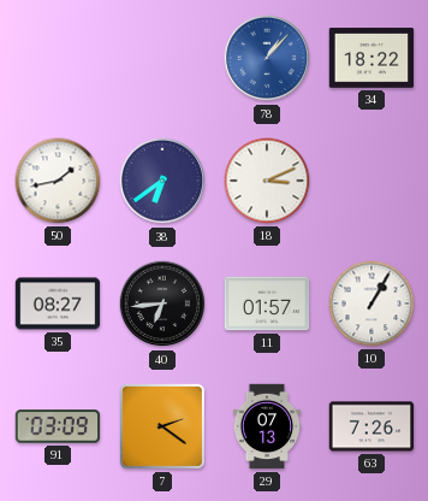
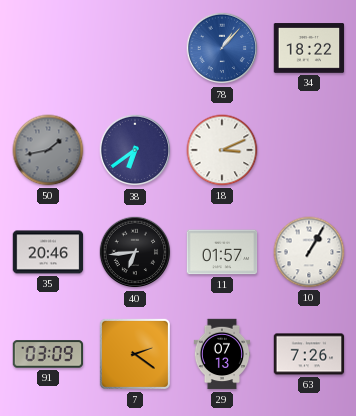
50 dial: white -> grey
35: 08:27 -> 20:46
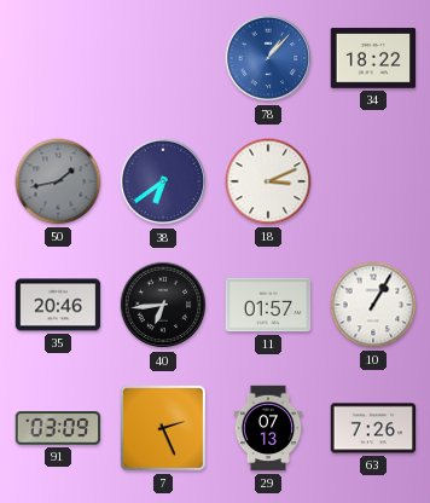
7: 2:21 -> 2:26
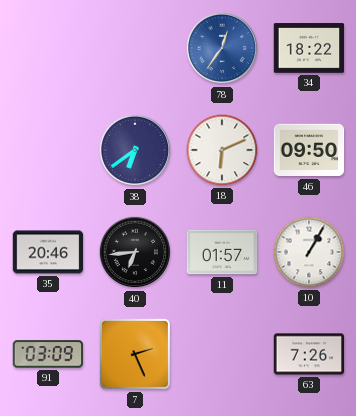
78: 1:07 -> 12:36
50: 1:43 -> none
18: 3:11 -> 6:11
46: none -> 09:50
29: 07:13 -> none
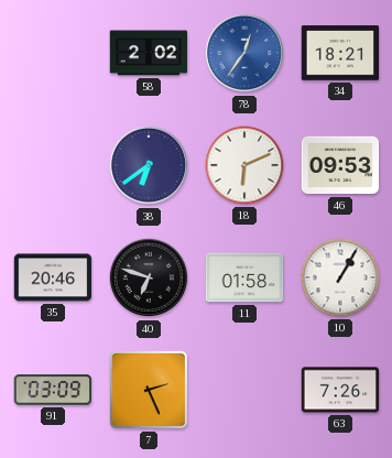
58: none -> 2:02
34: 18:22 -> 18:21
46: 09:50 -> 09:53
40: 6:44 -> 6:48
11: 01:57 -> 01:58
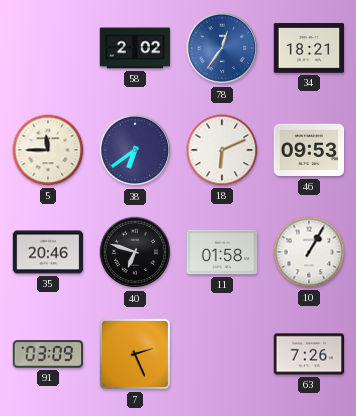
5: none -> 11:45
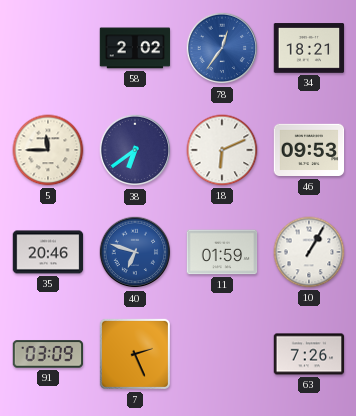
40 dial: black -> blue
11: 01:58 -> 01:59
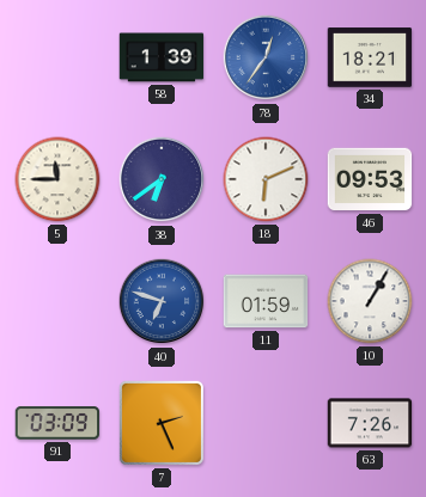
58: 2:02 -> 1:39
35: 20:46 -> none
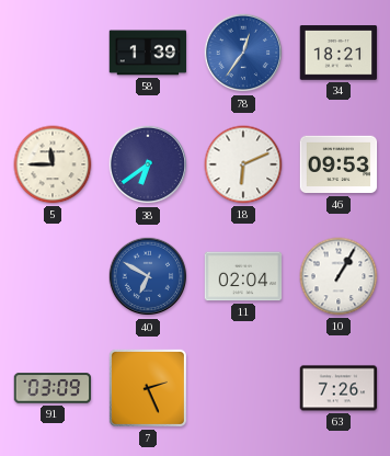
40: 6:48 -> 6:50
11: 01:59 -> 02:04
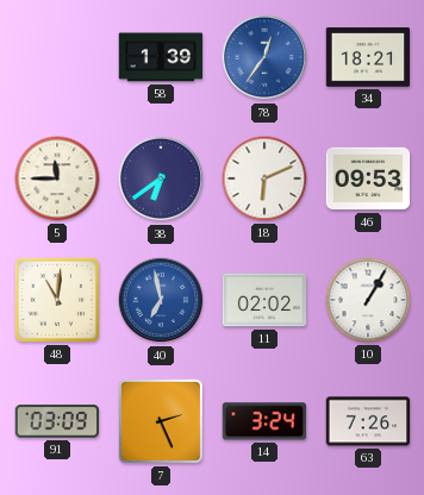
48: none -> 11:01
40: 6:50 -> 6:58
11: 02:04 -> 02:02
14: none -> 3:24
